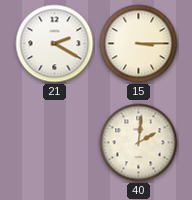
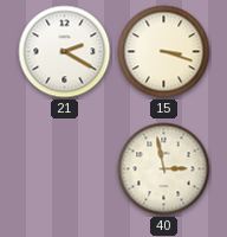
15: 3:15 -> 3:18
40: 2:01 -> 2:58
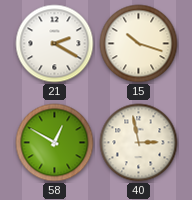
15: 3:18 -> 10:18
58: none -> 12:50
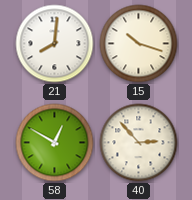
21: 2:20 -> 8:01
40: 2:58 -> 2:53
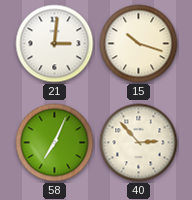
21: 8:01 -> 3:01
58: 12:50 -> 7:04
